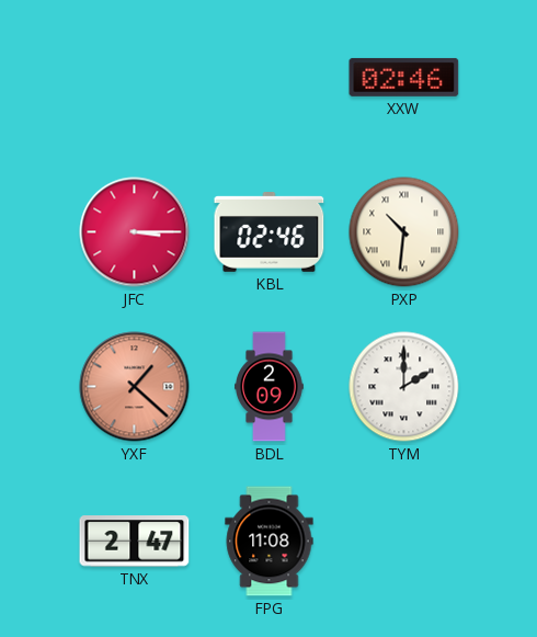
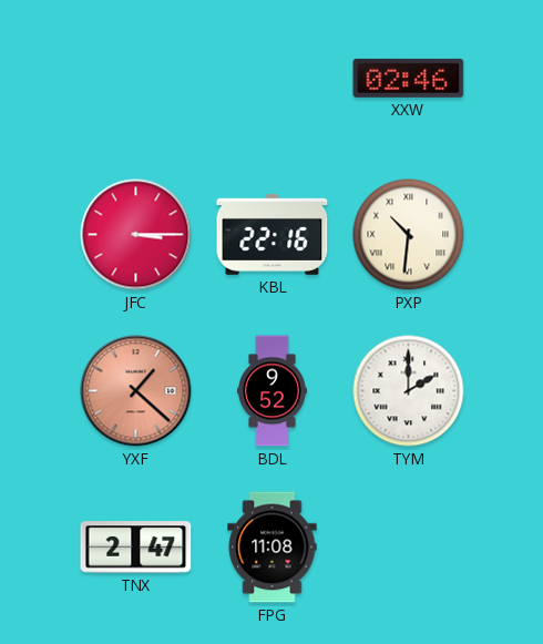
KBL: 02:46 -> 22:16
BDL: 2:09 -> 9:52
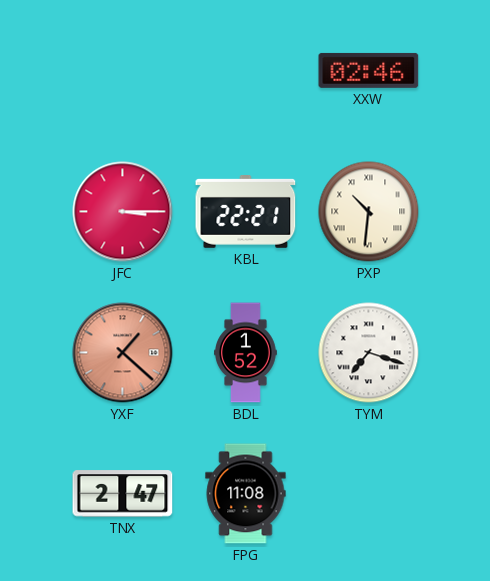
KBL: 22:16 -> 22:21
BDL: 9:52 -> 1:52
TYM: 2:00 -> 7:18
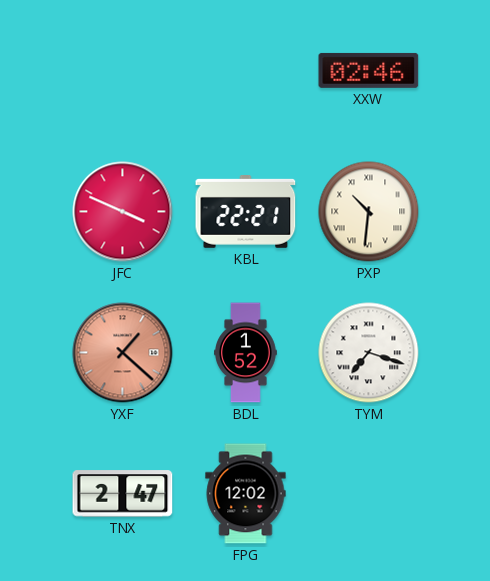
JFC: 3:15 -> 3:49
FPG: 11:08 -> 12:02
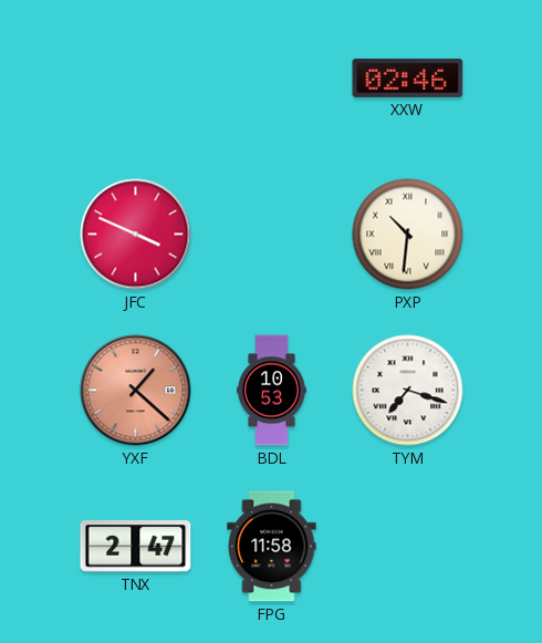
KBL: 22:21 -> none
BDL: 1:52 -> 10:53
FPG: 12:02 -> 11:58
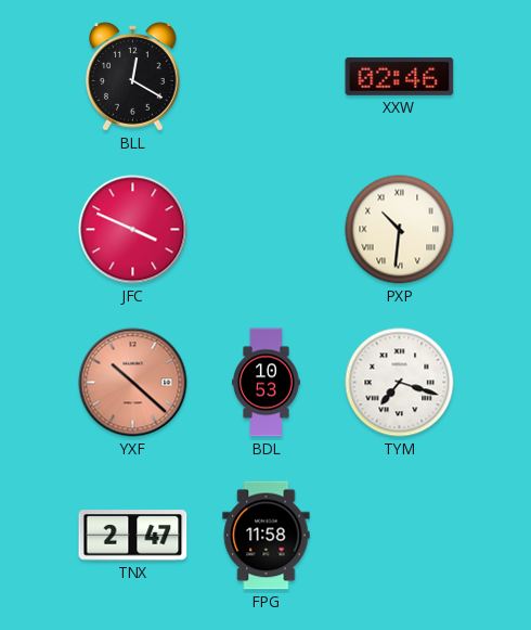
BLL: none -> 12:20
YXF: 1:22 -> 10:22
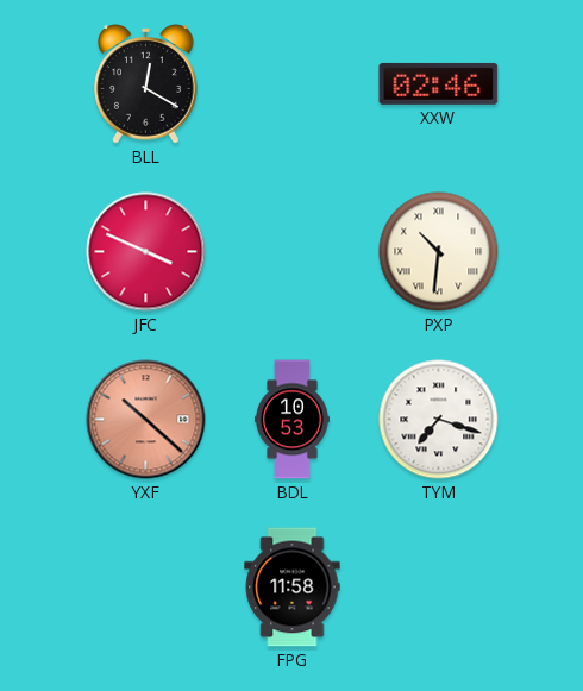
TNX: 2:47 -> none
